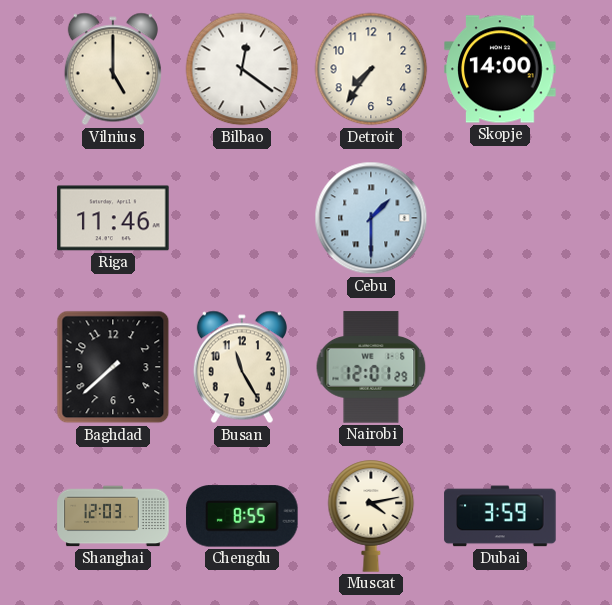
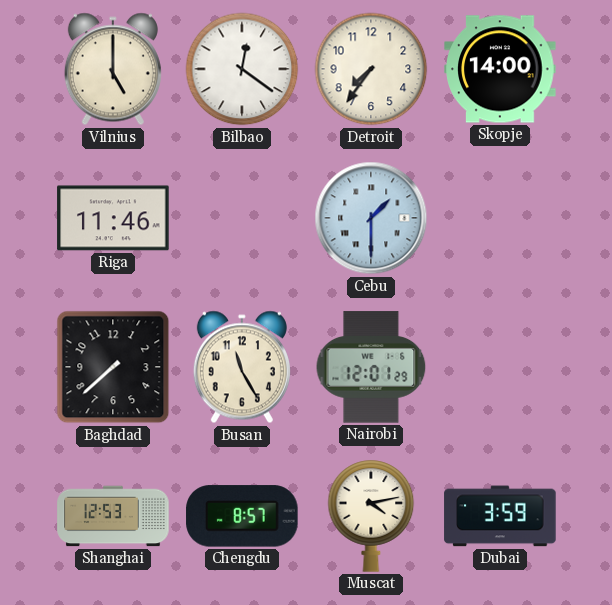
Shanghai: 12:03 -> 12:53
Chengdu: 8:55 -> 8:57
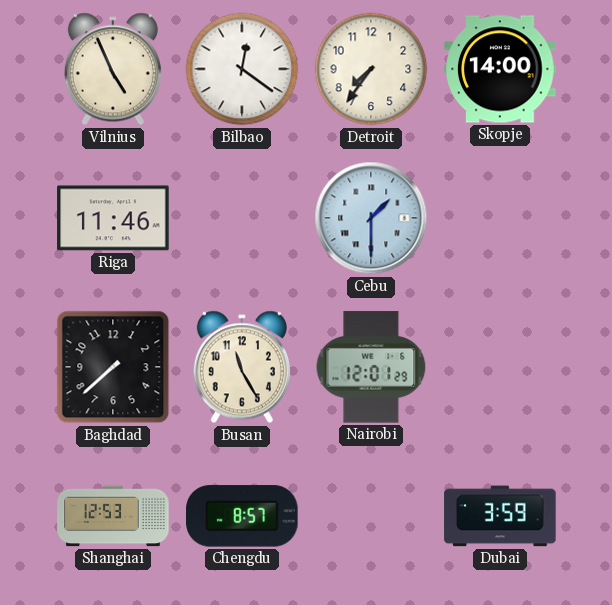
Vilnius: 5:00 -> 4:56
Muscat: 4:13 -> none
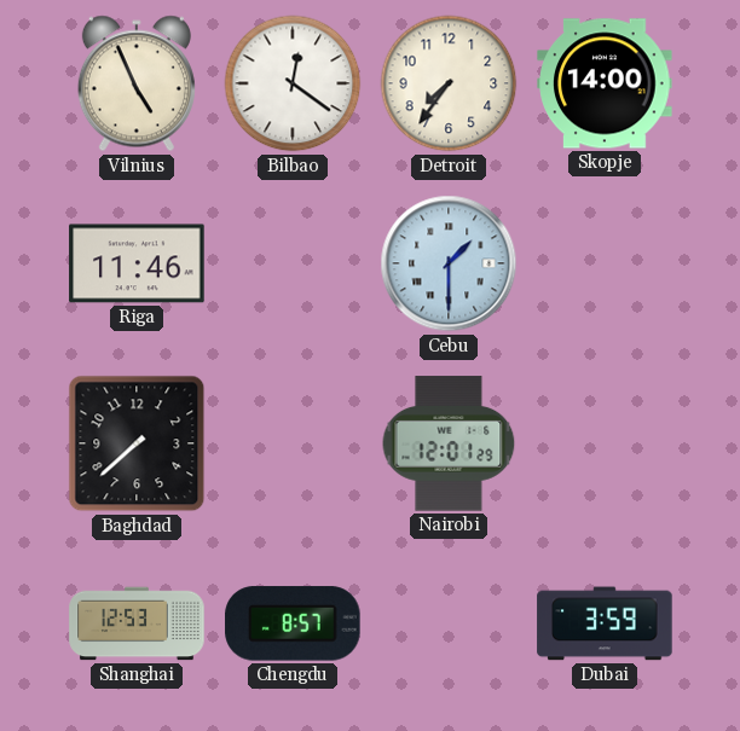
Busan: 11:25 -> none
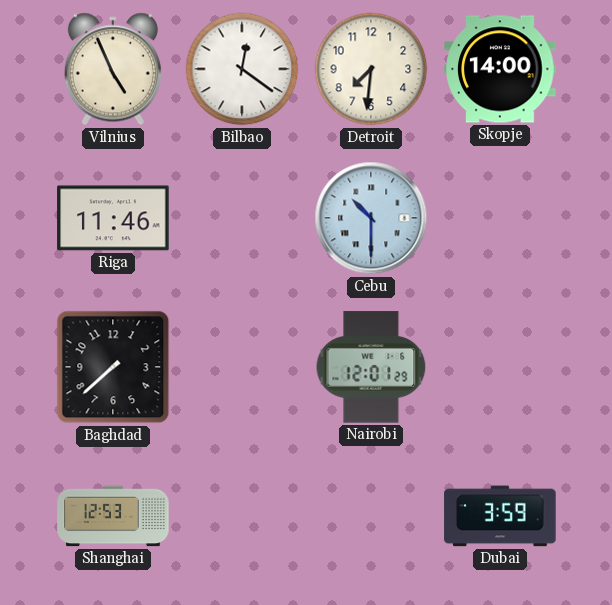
Detroit: 7:36 -> 7:31
Cebu: 1:30 -> 10:30
Chengdu: 8:57 -> none
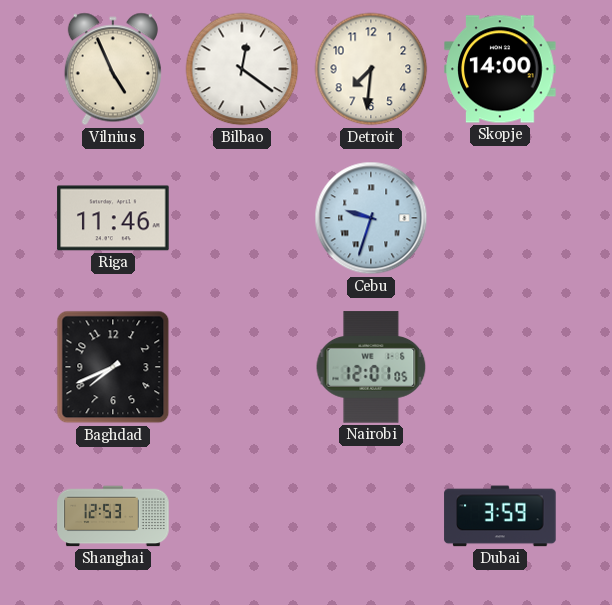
Cebu: 10:30 -> 9:33
Baghdad: 7:38 -> 7:41
Nairobi: 12:01:29 -> 12:01:05
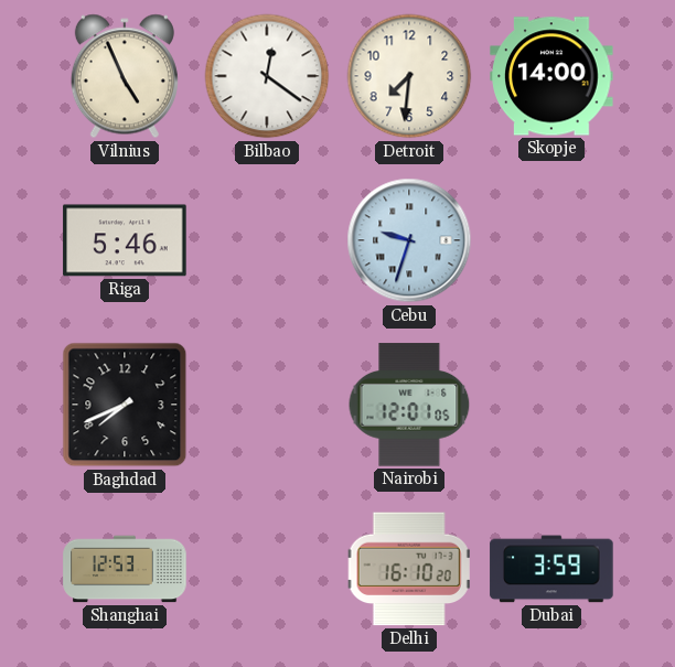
Riga: 11:46 -> 5:46
Delhi: none -> 16:10
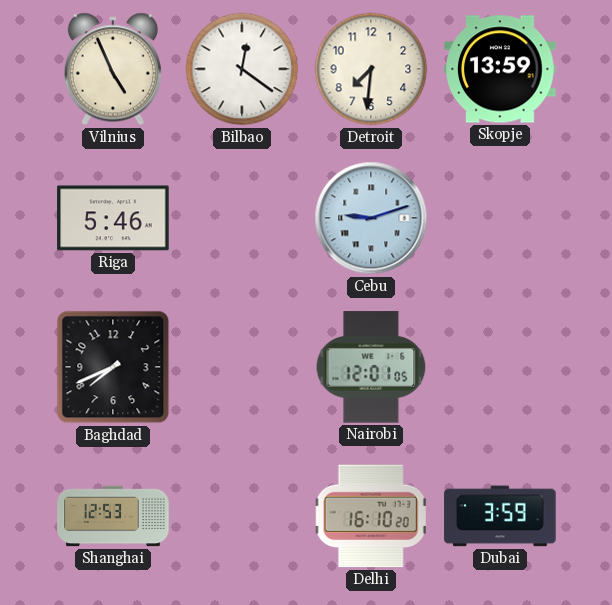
Skopje: 14:00 -> 13:59
Cebu: 9:33 -> 9:12
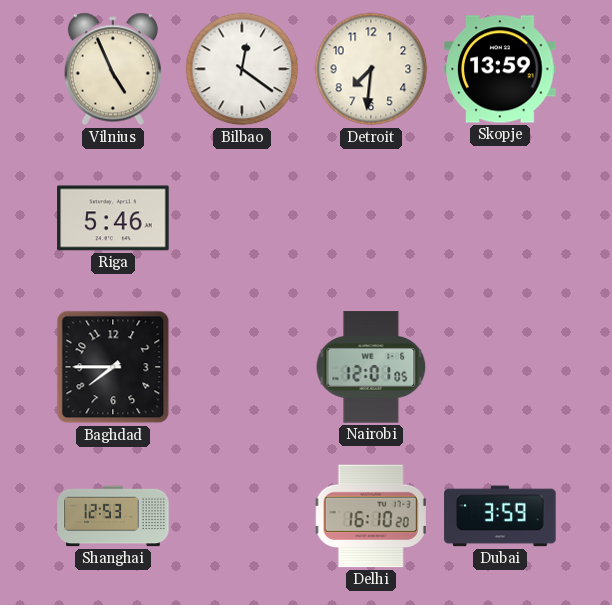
Cebu: 9:12 -> none
Baghdad: 7:41 -> 7:45
